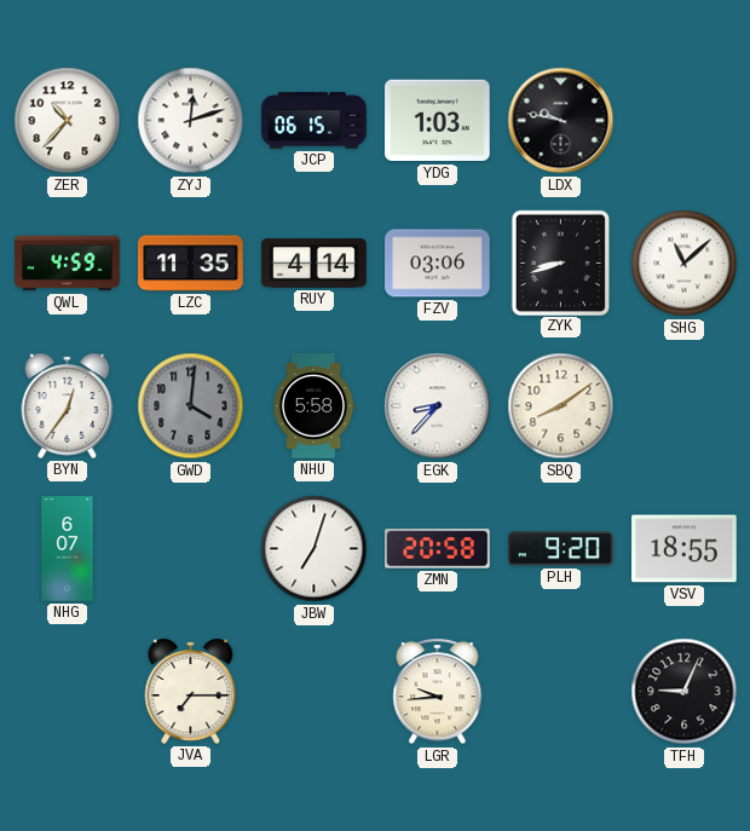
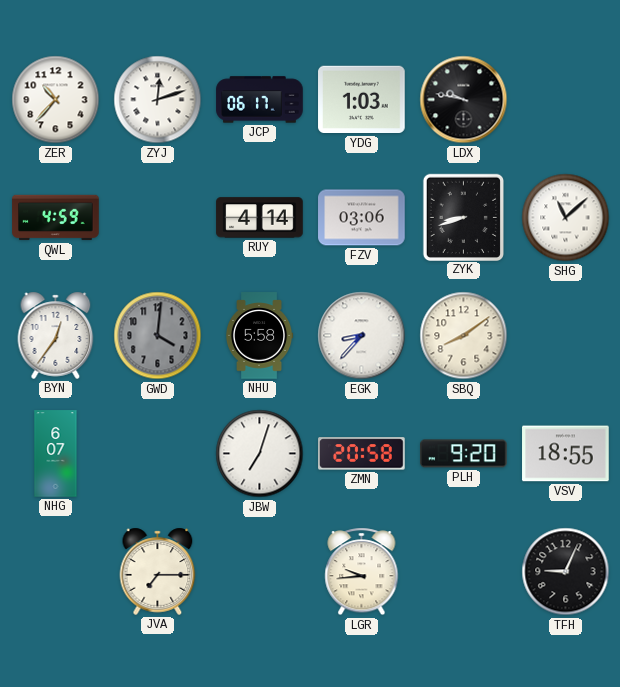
JCP: 06:15 -> 06:17
LZC: 11:35 -> none
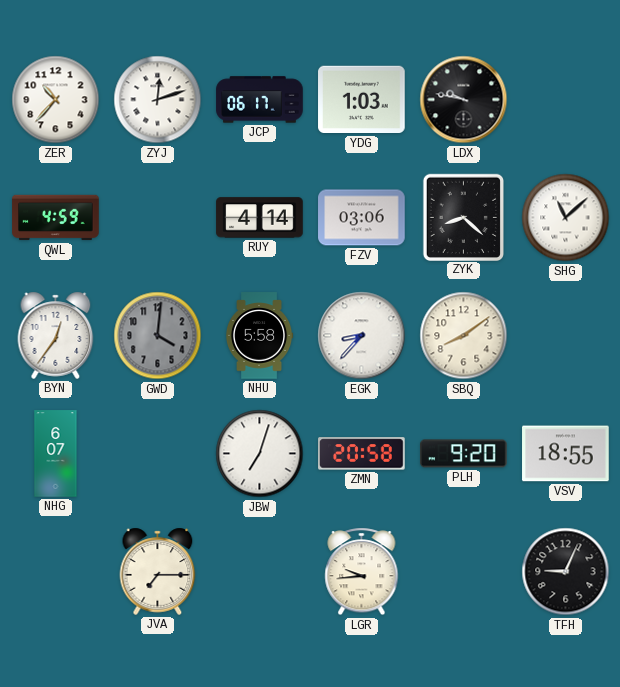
ZYK: 8:42 -> 8:22
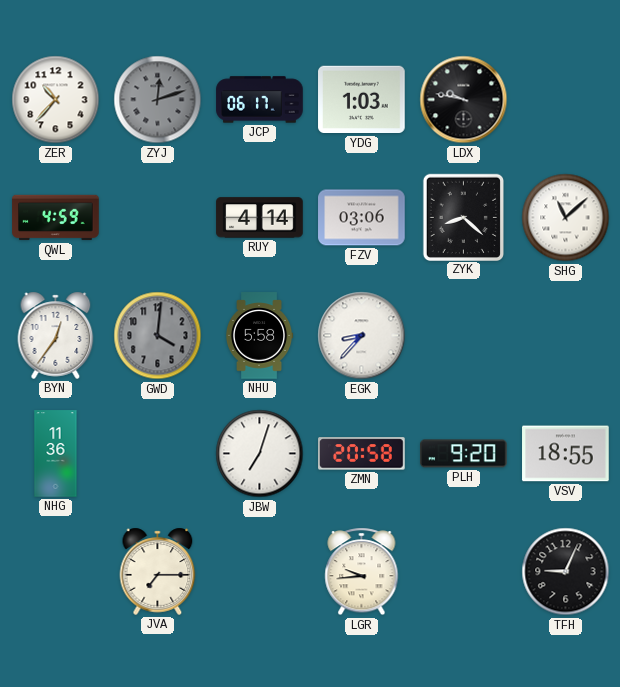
ZYJ dial: white -> grey
SBQ: 8:09 -> none
NHG: 6:07 -> 11:36
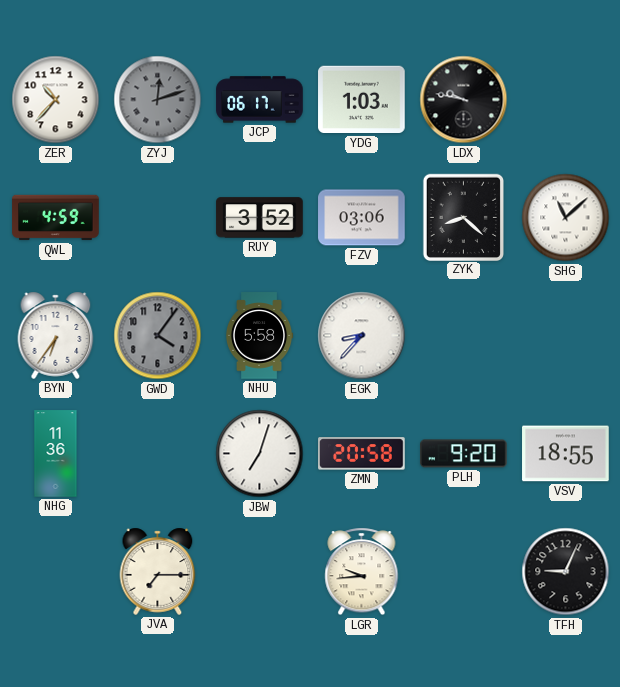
RUY: 4:14 -> 3:52
BYN: 12:36 -> 6:36
GWD: 4:01 -> 4:06
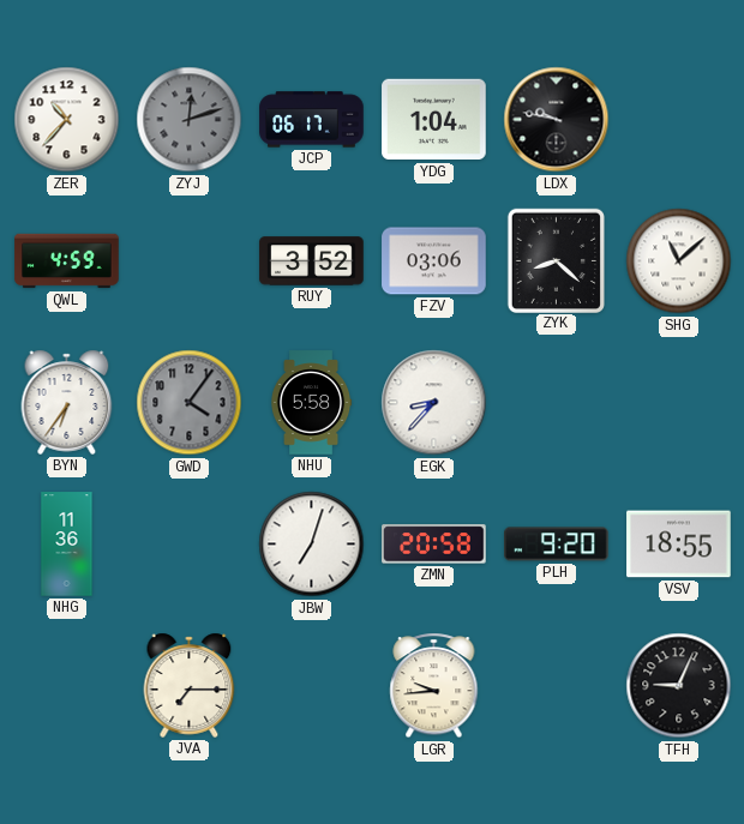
YDG: 1:03 -> 1:04
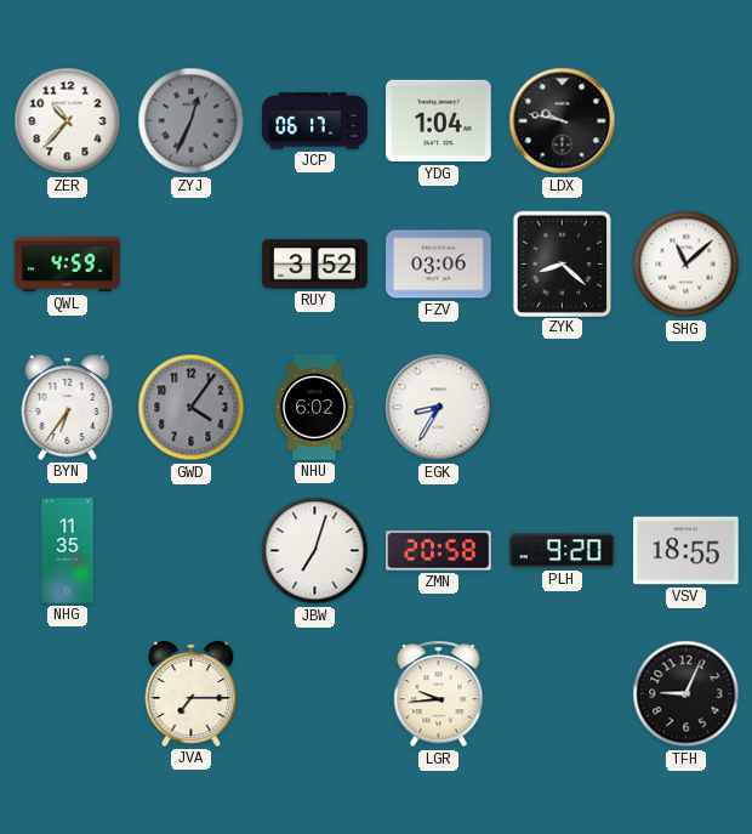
ZYJ: 12:12 -> 12:34
NHU: 5:58 -> 6:02
EGK: 8:37 -> 8:35
NHG: 11:36 -> 11:35
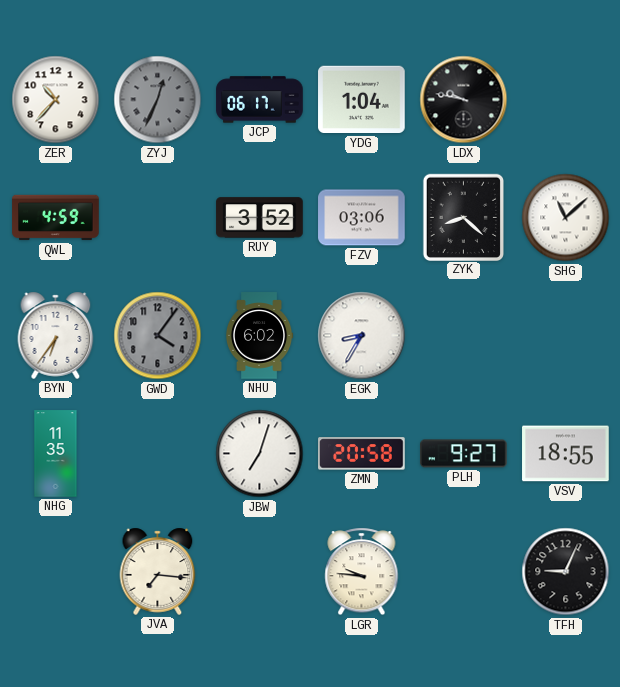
PLH: 9:20 -> 9:27
JVA: 7:15 -> 7:16
LGR: 9:44 -> 9:46
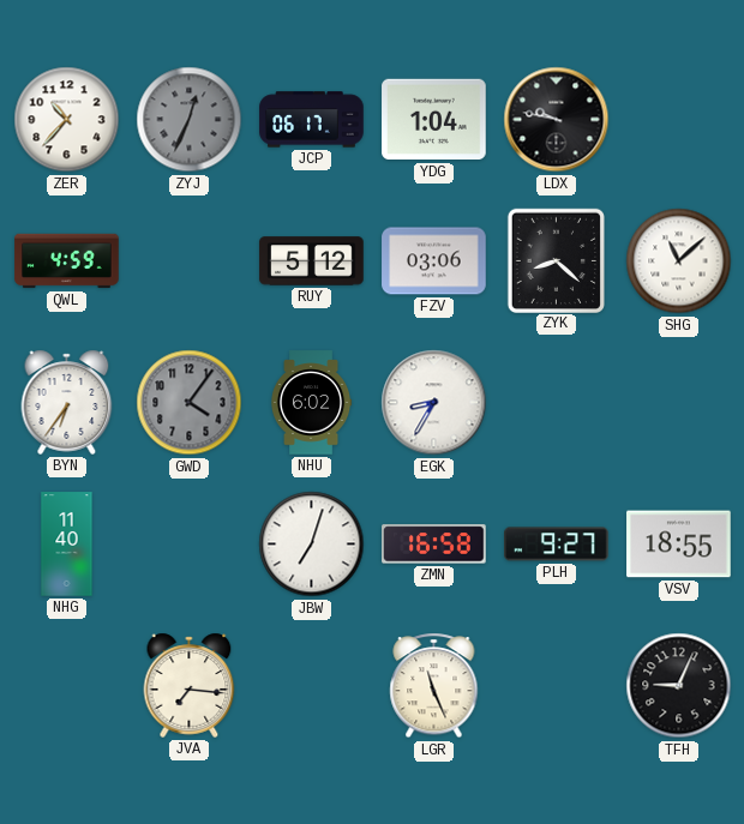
RUY: 3:52 -> 5:12
NHG: 11:35 -> 11:40
ZMN: 20:58 -> 16:58
LGR: 9:46 -> 11:26
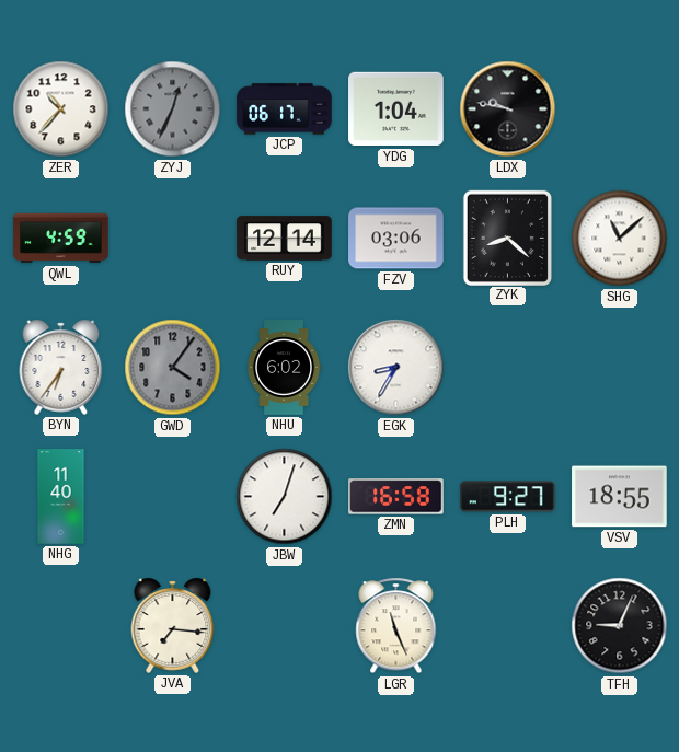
RUY: 5:12 -> 12:14
